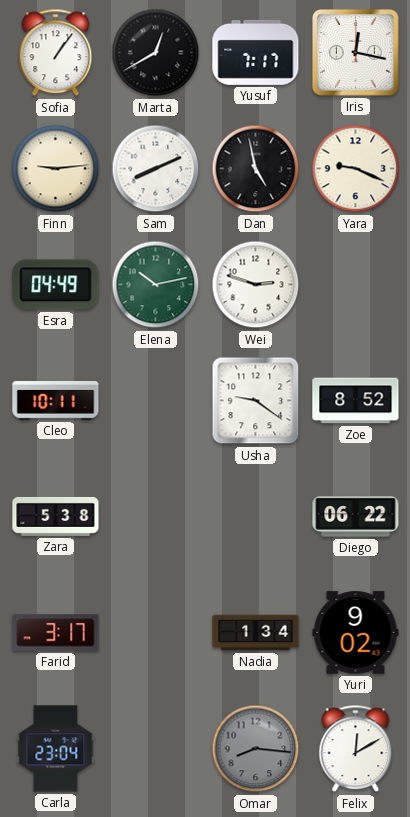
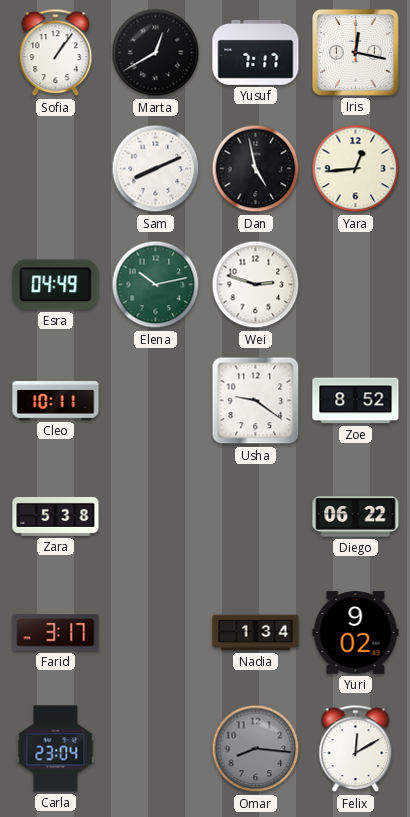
Finn: 9:14 -> none
Yara: 9:19 -> 12:44
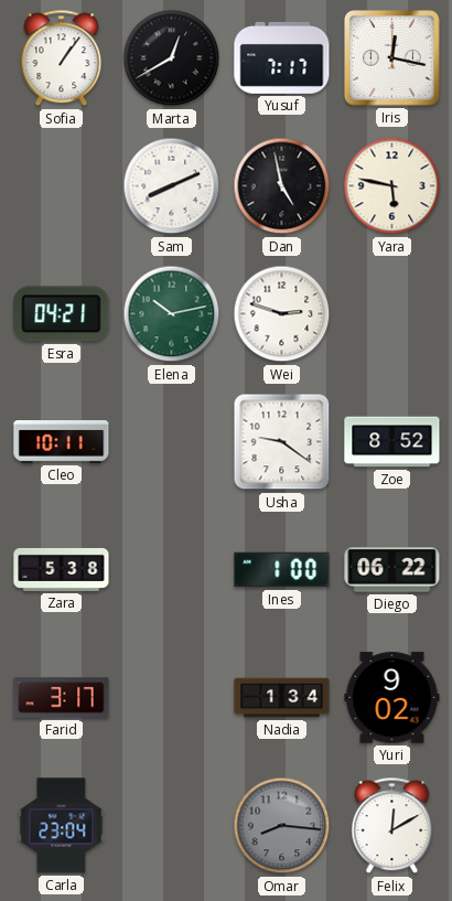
Yara: 12:44 -> 5:47
Esra: 04:49 -> 04:21
Ines: none -> 1:00
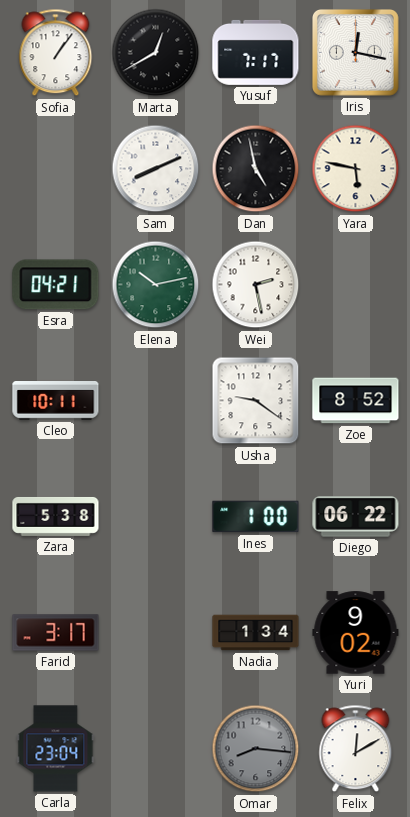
Wei: 2:48 -> 2:28
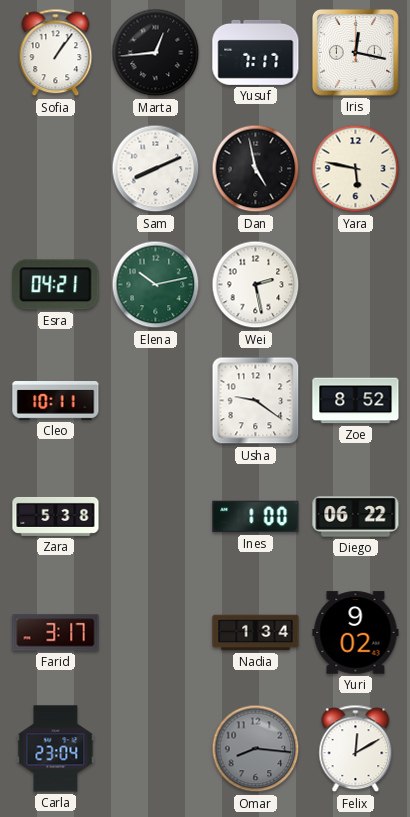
Marta: 12:40 -> 12:44
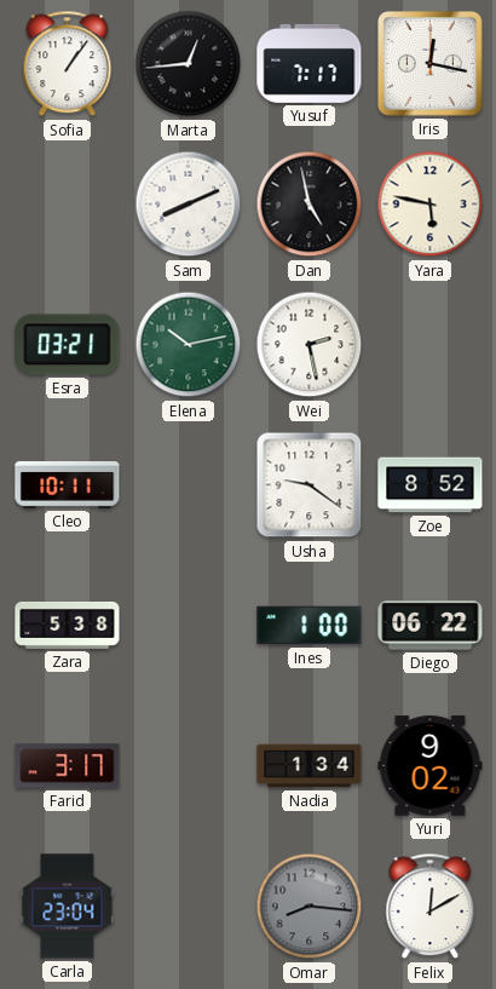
Esra: 04:21 -> 03:21
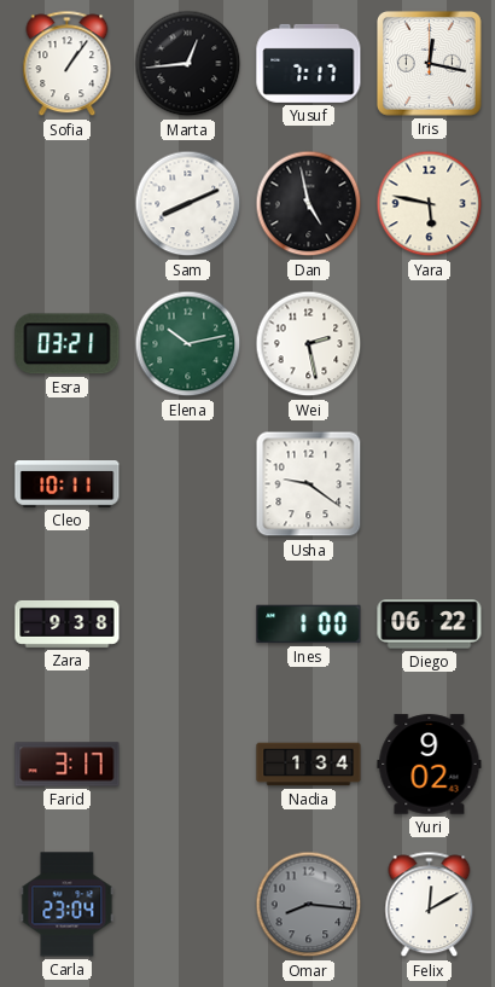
Zoe: 8:52 -> none
Zara: 5:38 -> 9:38
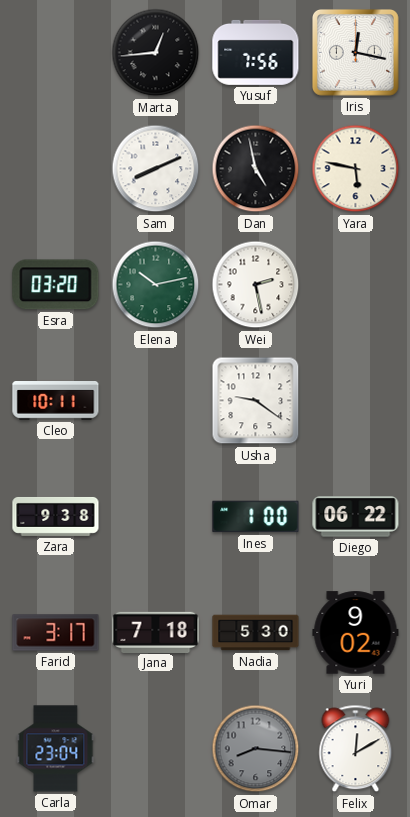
Sofia: 1:06 -> none
Yusuf: 7:17 -> 7:56
Esra: 03:21 -> 03:20
Jana: none -> 7:18
Nadia: 1:34 -> 5:30
